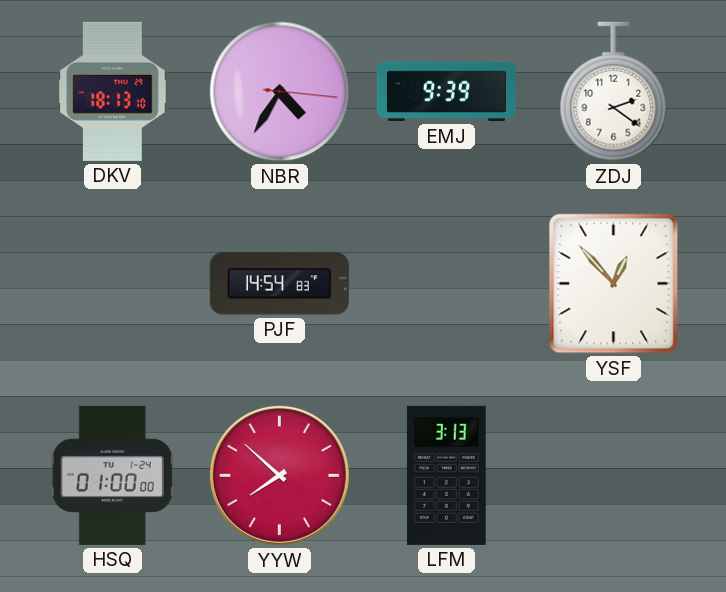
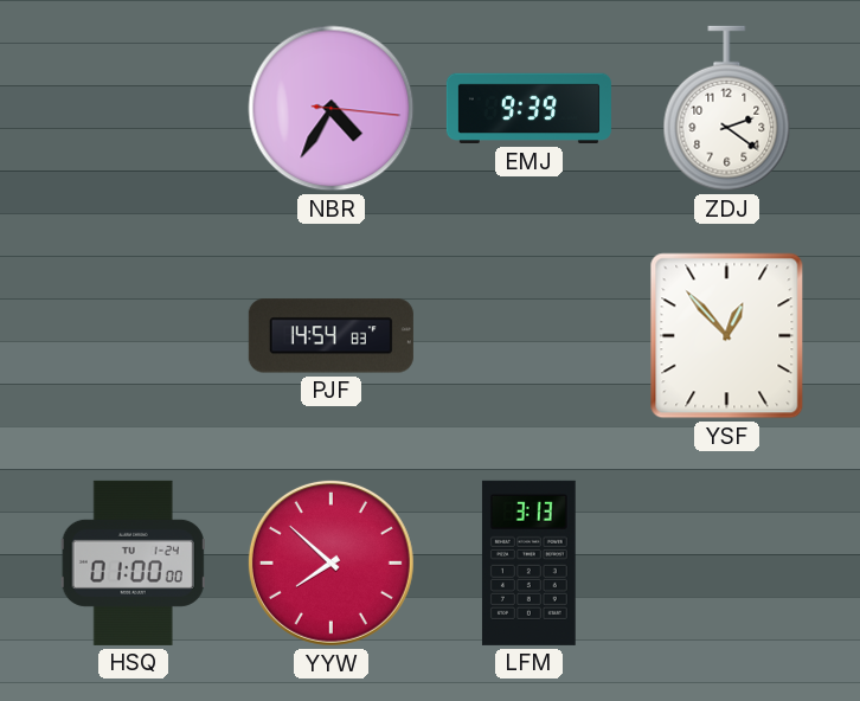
DKV: 18:13 -> none
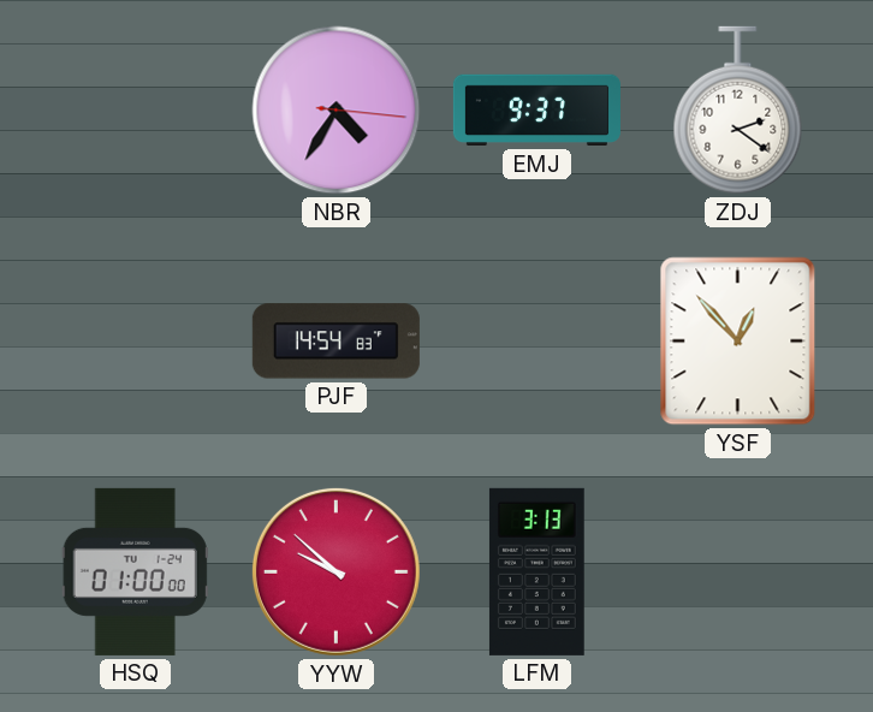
EMJ: 9:39 -> 9:37
YYW: 7:52 -> 9:52
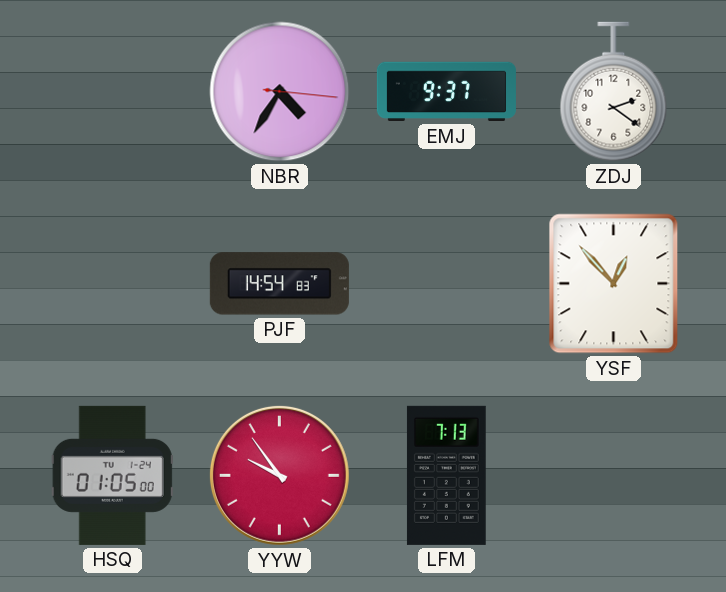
HSQ: 01:00 -> 01:05
YYW: 9:52 -> 9:54
LFM: 3:13 -> 7:13
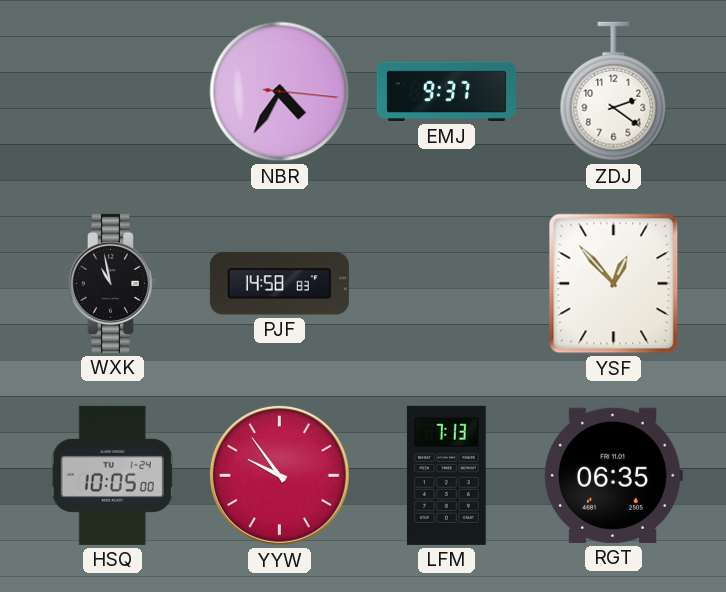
WXK: none -> 10:58
PJF: 14:54 -> 14:58
HSQ: 01:05 -> 10:05
RGT: none -> 06:35
